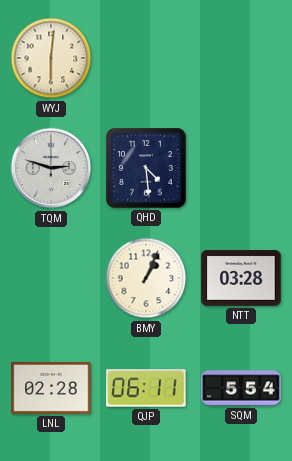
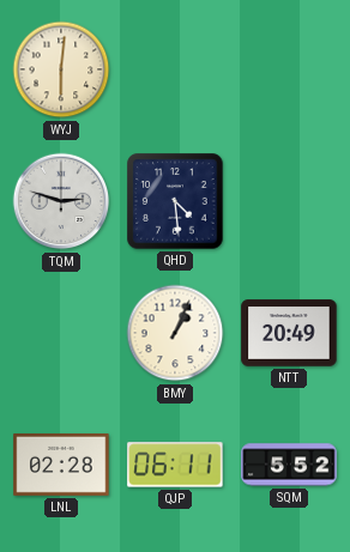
NTT: 03:28 -> 20:49
SQM: 5:54 -> 5:52
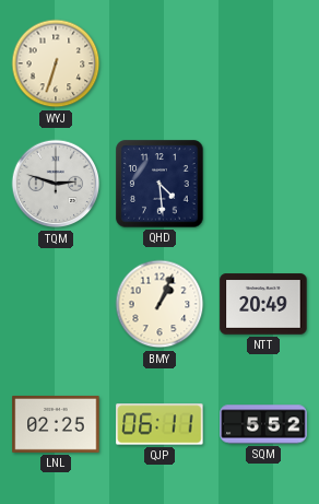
WYJ: 6:01 -> 6:33
LNL: 02:28 -> 02:25
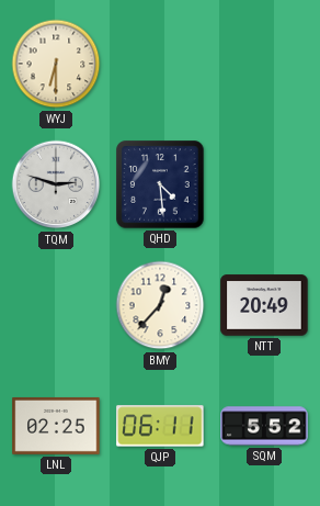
WYJ: 6:33 -> 6:30
BMY: 1:04 -> 12:37
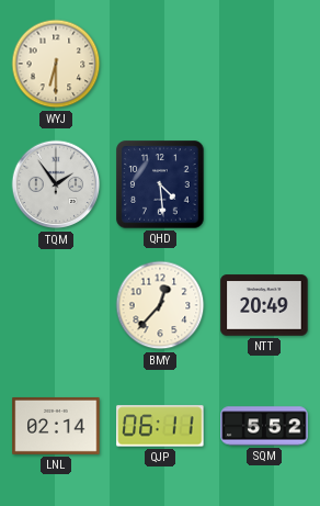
TQM: 2:48 -> 1:54
LNL: 02:25 -> 02:14
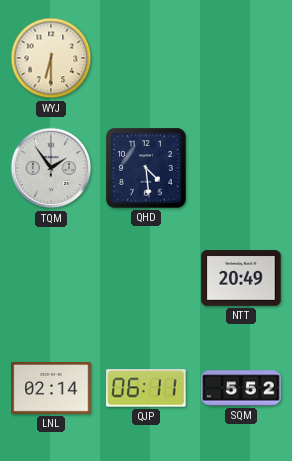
BMY: 12:37 -> none
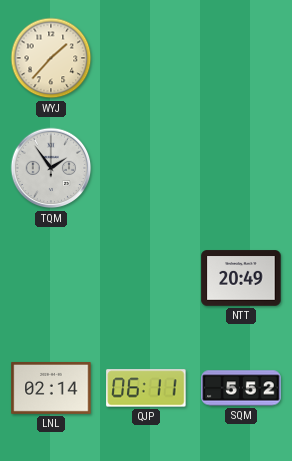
WYJ: 6:30 -> 1:37
QHD: 4:29 -> none
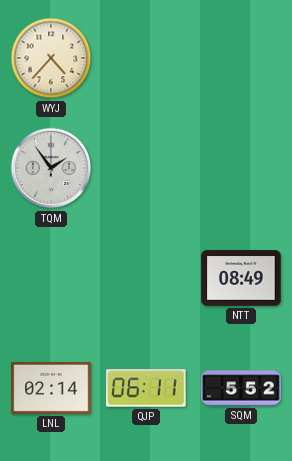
WYJ: 1:37 -> 4:37
NTT: 20:49 -> 08:49
